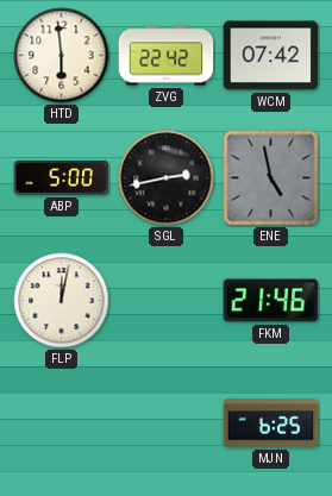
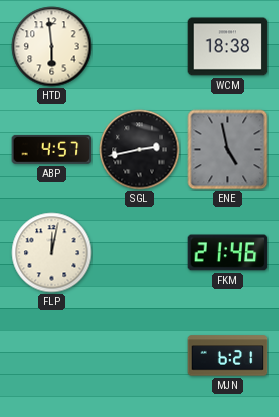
ZVG: 22:42 -> none
WCM: 07:42 -> 18:38
ABP: 5:00 -> 4:57
MJN: 6:25 -> 6:21
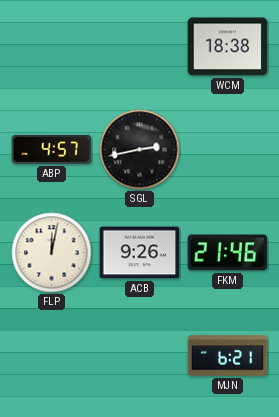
HTD: 5:59 -> none
ENE: 4:58 -> none
ACB: none -> 9:26
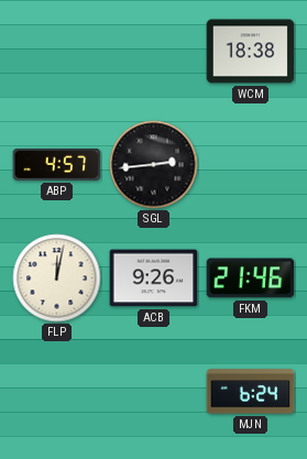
SGL: 2:43 -> 2:44
MJN: 6:21 -> 6:24
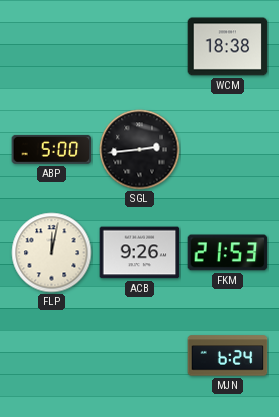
ABP: 4:57 -> 5:00
FKM: 21:46 -> 21:53
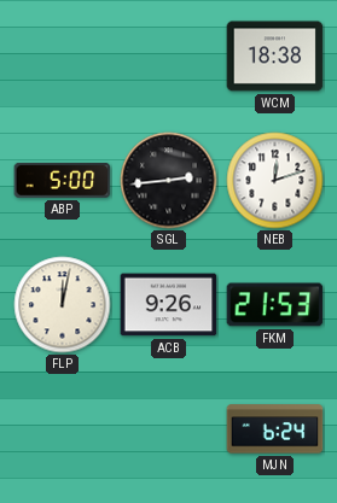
NEB: none -> 12:12
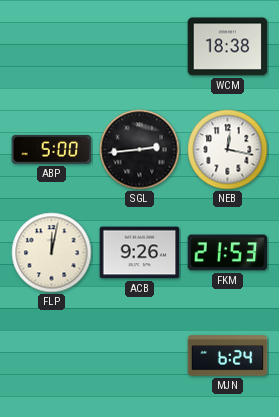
NEB: 12:12 -> 12:17
